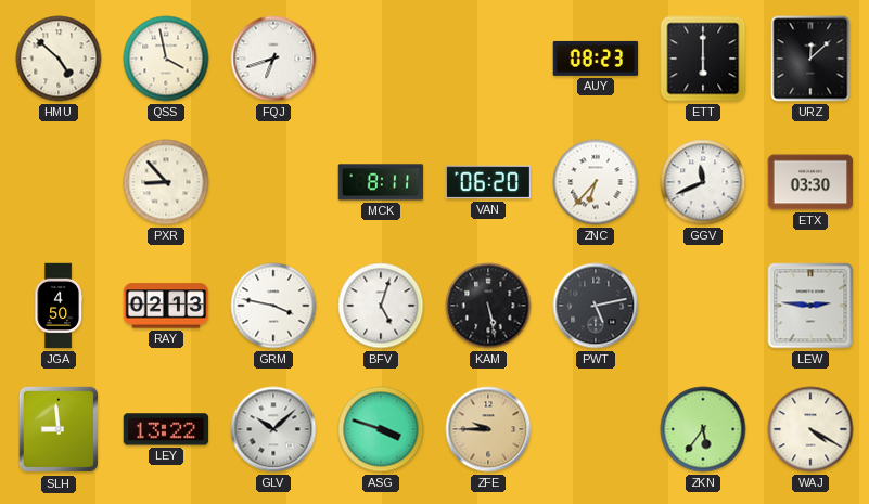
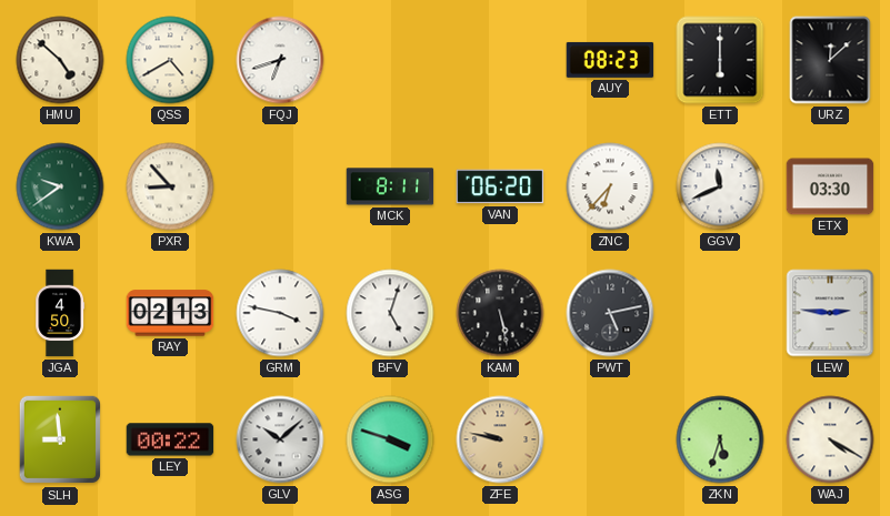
QSS: 3:58 -> 4:40
KWA: none -> 9:39
LEY: 13:22 -> 00:22
ZFE: 9:45 -> 9:47
ZKN: 5:36 -> 5:33
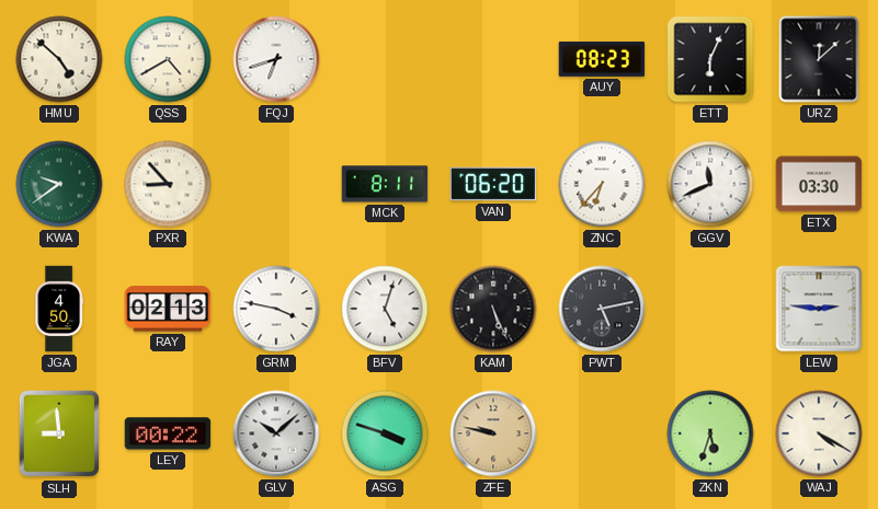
ETT: 6:00 -> 6:04
KAM: 5:28 -> 5:26
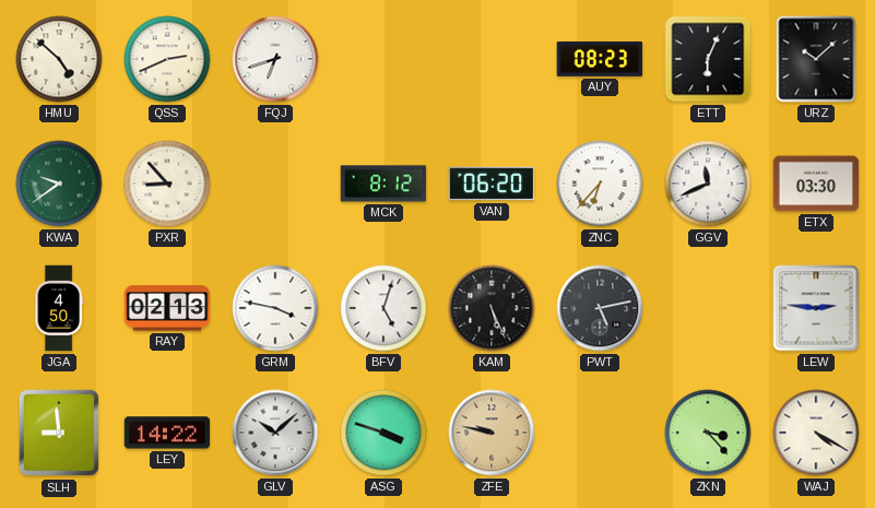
QSS: 4:40 -> 2:41
URZ: 12:08 -> 10:08
MCK: 8:11 -> 8:12
LEY: 00:22 -> 14:22
ZKN: 5:33 -> 3:23
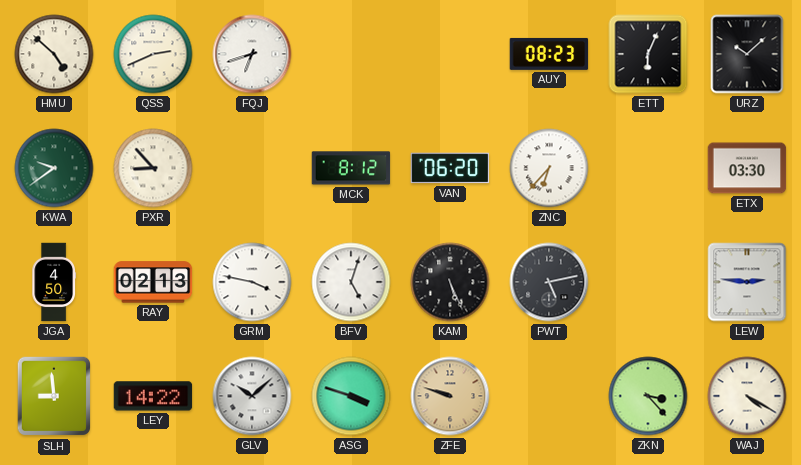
GGV: 11:41 -> none
ZFE: 9:47 -> 9:48
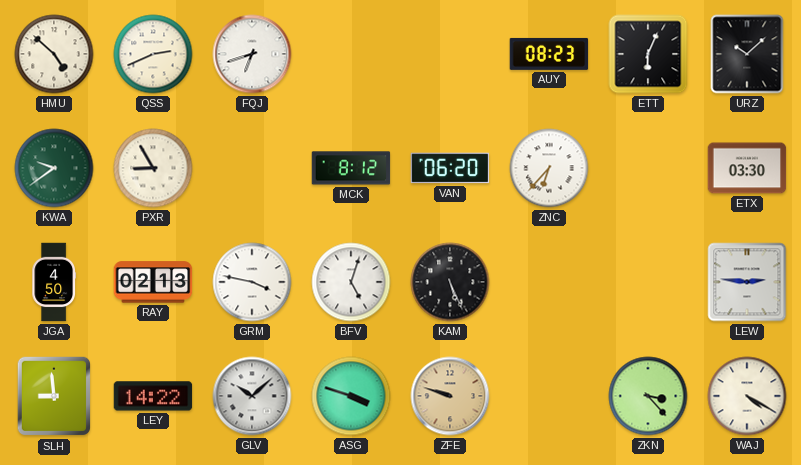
PXR: 8:53 -> 8:55
PWT: 5:13 -> none
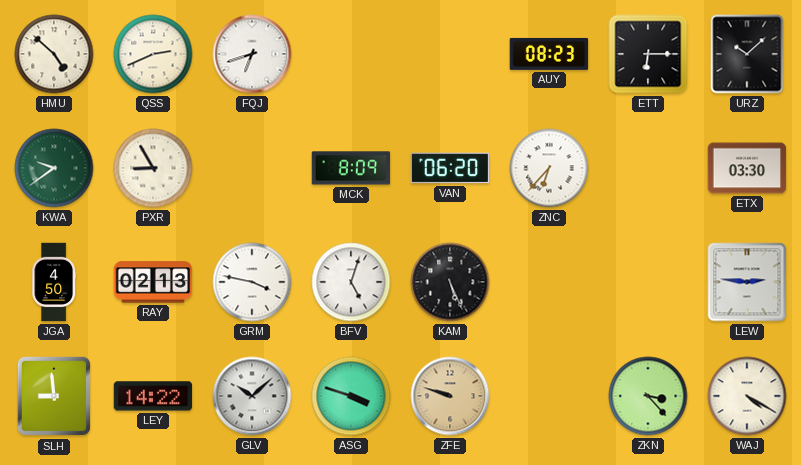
ETT: 6:04 -> 6:15
MCK: 8:12 -> 8:09
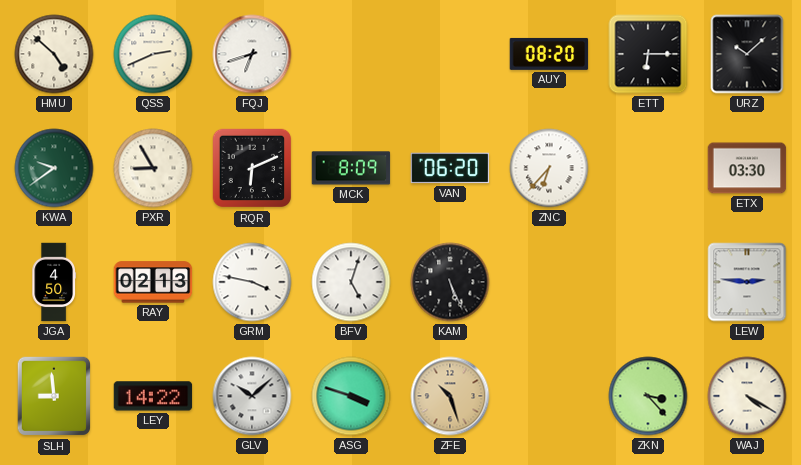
AUY: 08:23 -> 08:20
RQR: none -> 6:11
ZFE: 9:48 -> 10:27
